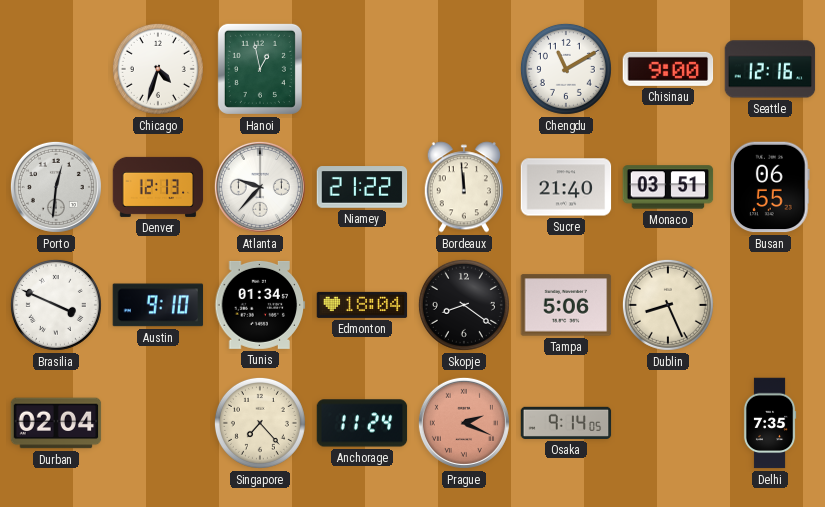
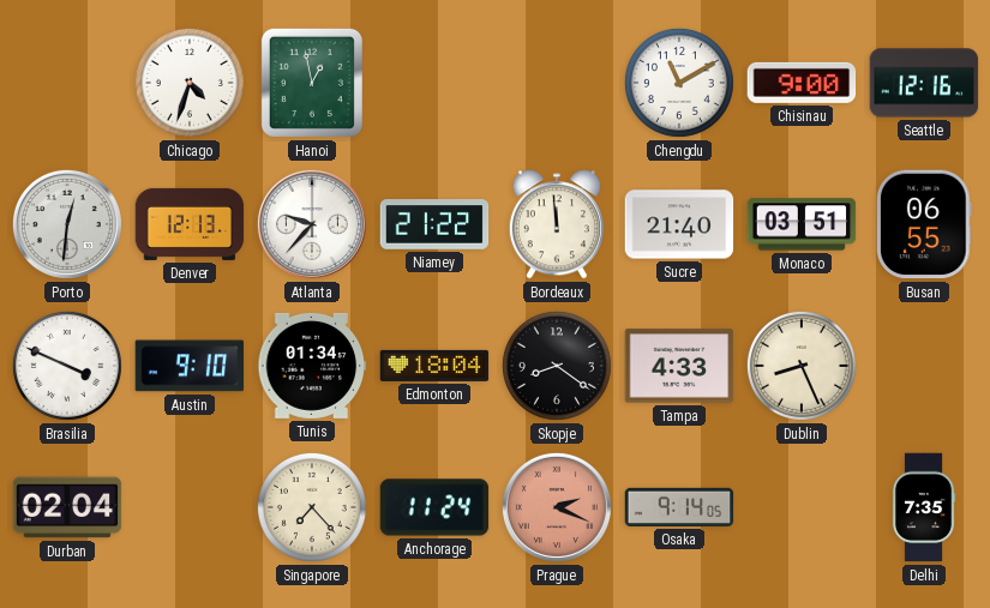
Tampa: 5:06 -> 4:33
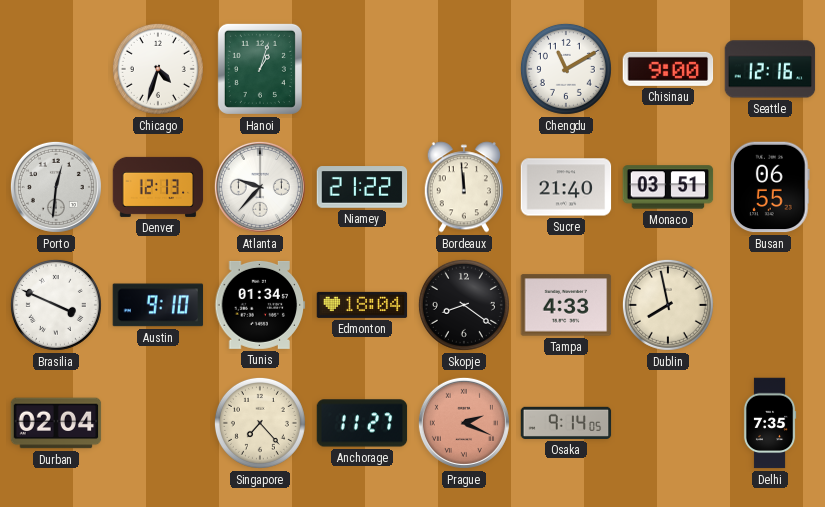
Hanoi: 12:58 -> 1:03
Dublin: 8:26 -> 7:58
Anchorage: 11:24 -> 11:27
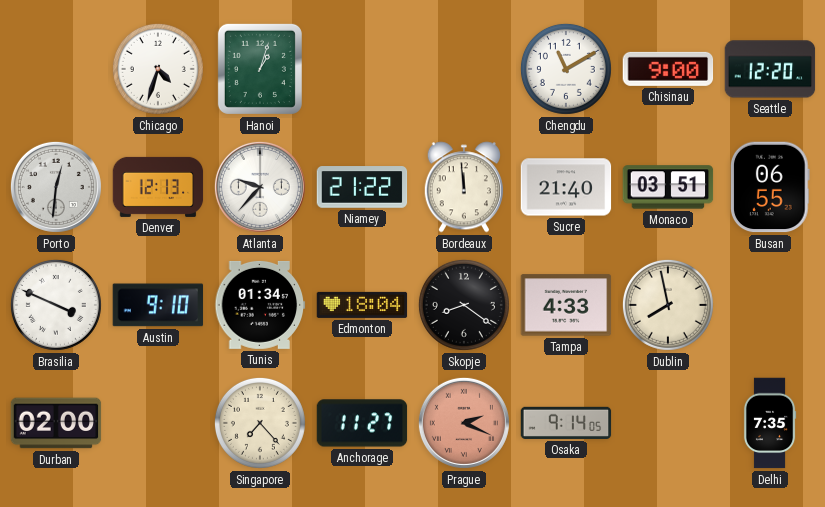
Seattle: 12:16 -> 12:20
Durban: 02:04 -> 02:00
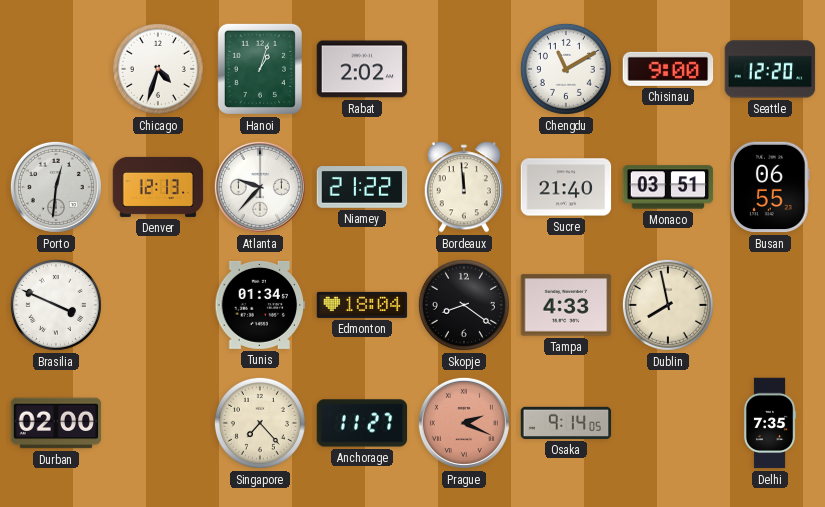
Rabat: none -> 2:02
Austin: 9:10 -> none
